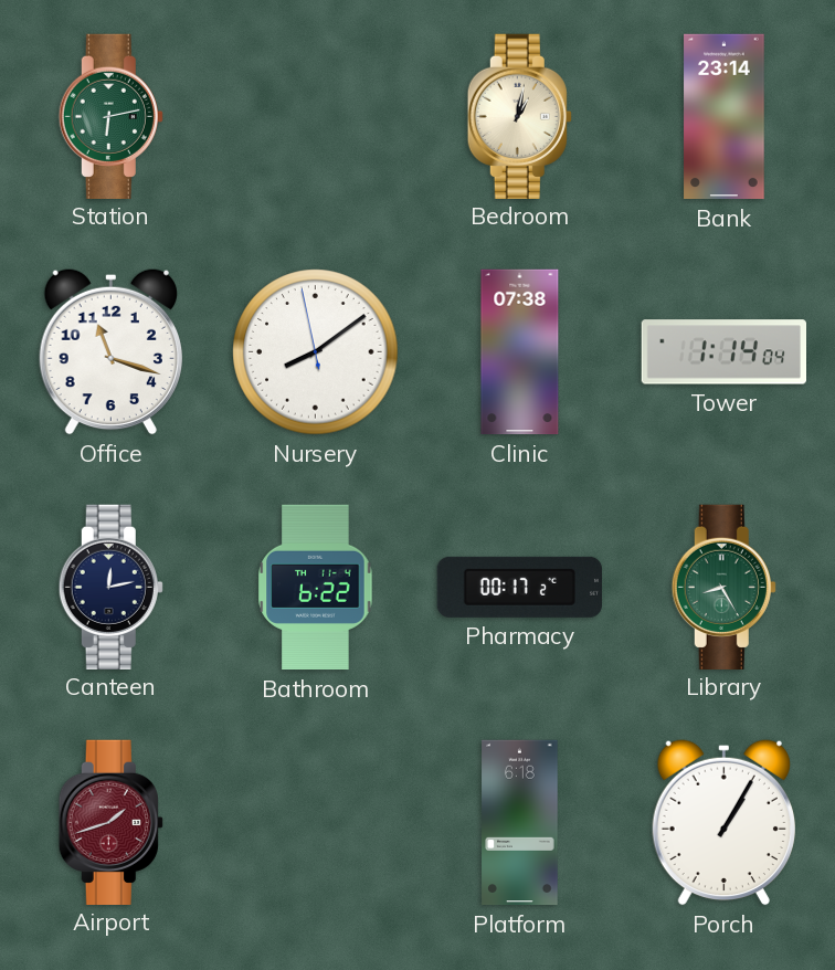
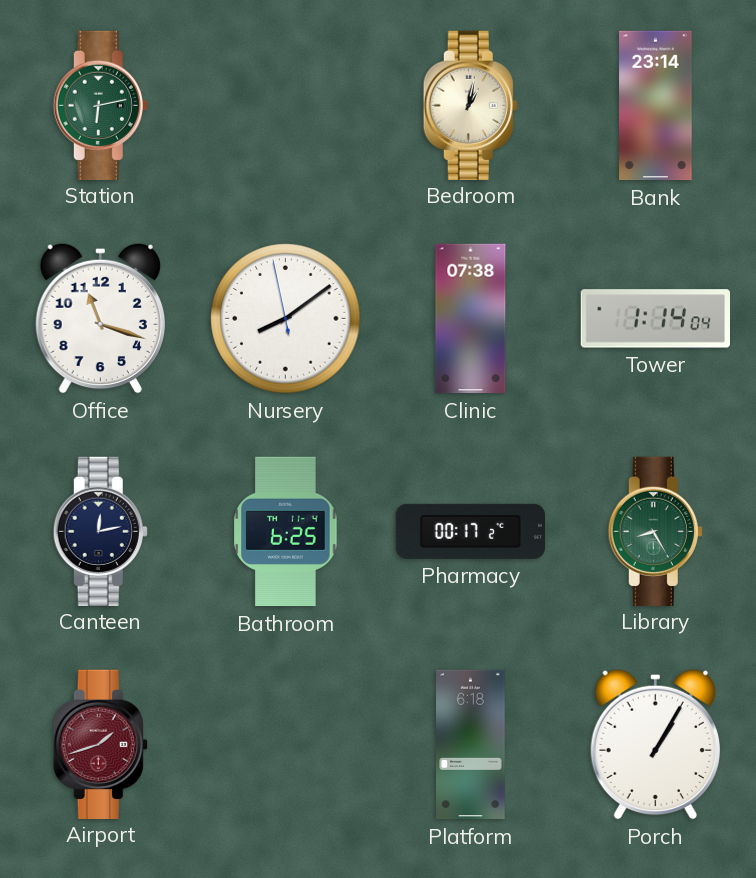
Bathroom: 6:22 -> 6:25
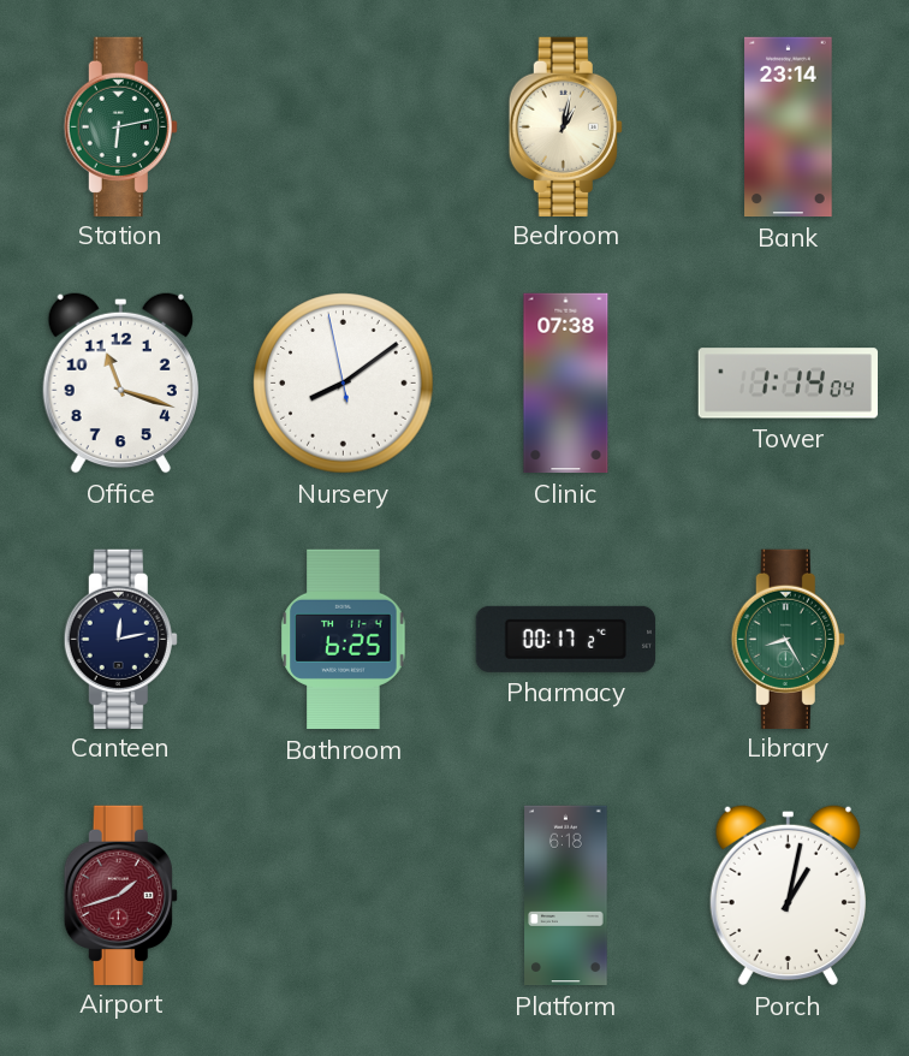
Porch: 1:05 -> 1:02
